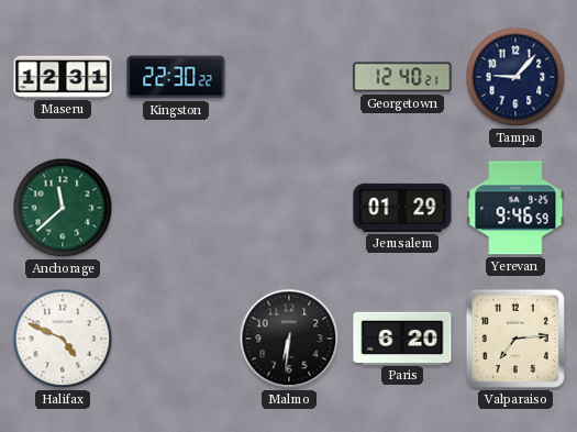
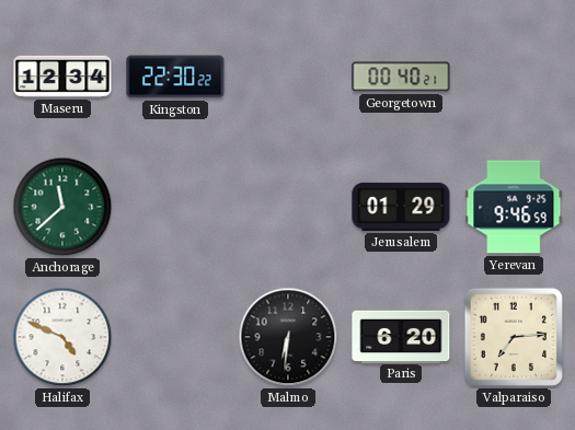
Maseru: 12:31 -> 12:34
Georgetown: 12:40 -> 00:40
Tampa: 9:07 -> none
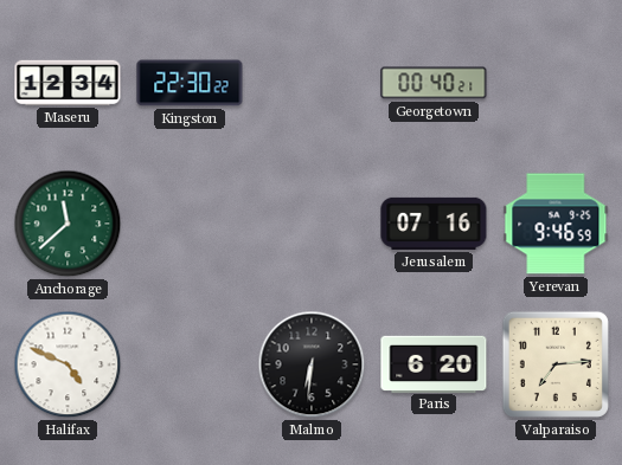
Jerusalem: 01:29 -> 07:16
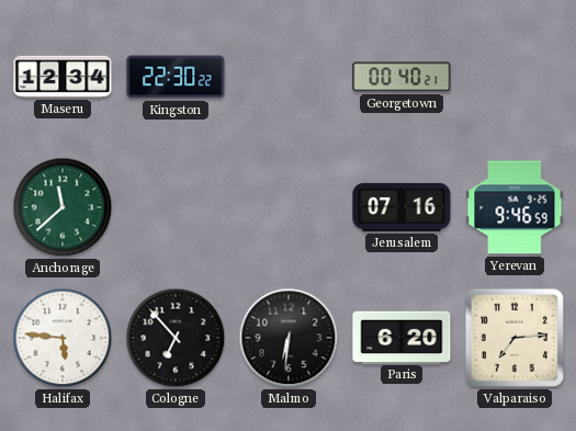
Halifax: 4:49 -> 5:46
Cologne: none -> 6:53
